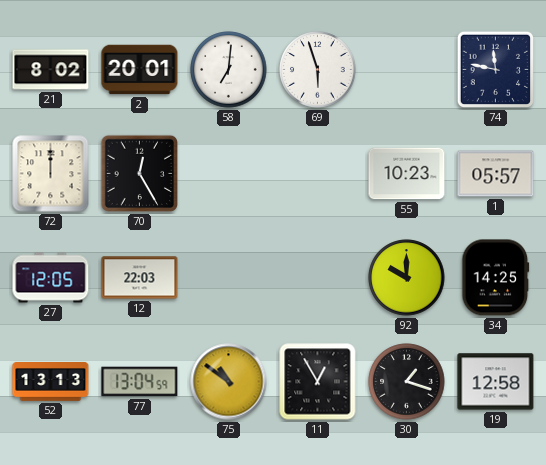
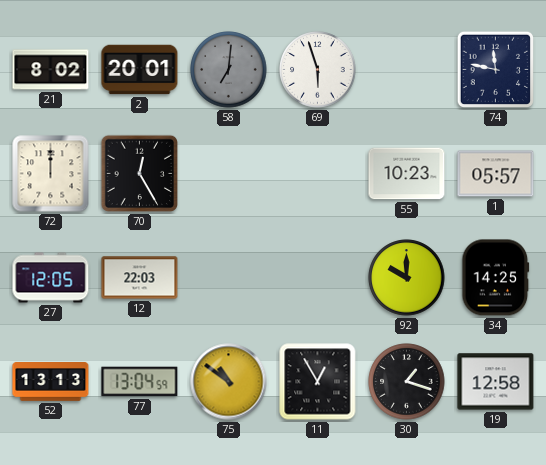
58 dial: white -> grey
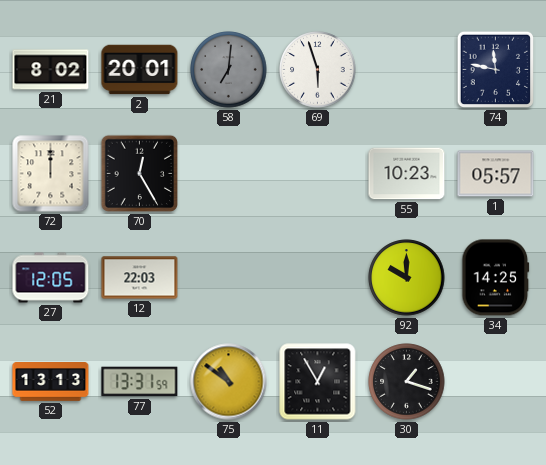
77: 13:04 -> 13:31
19: 12:58 -> none
